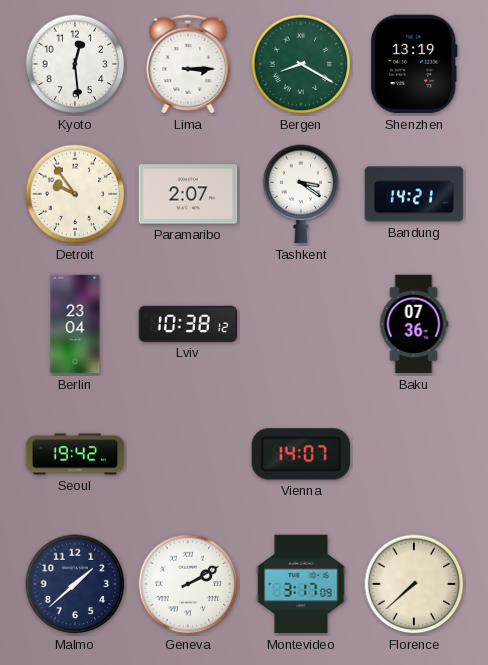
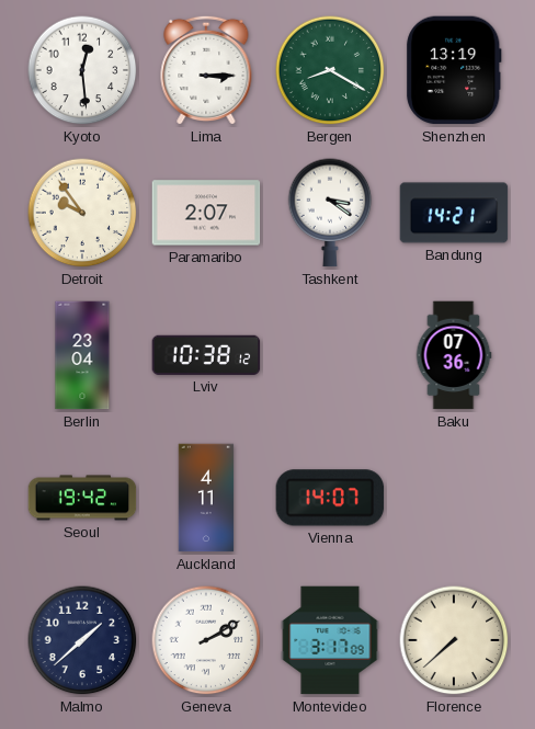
Auckland: none -> 4:11
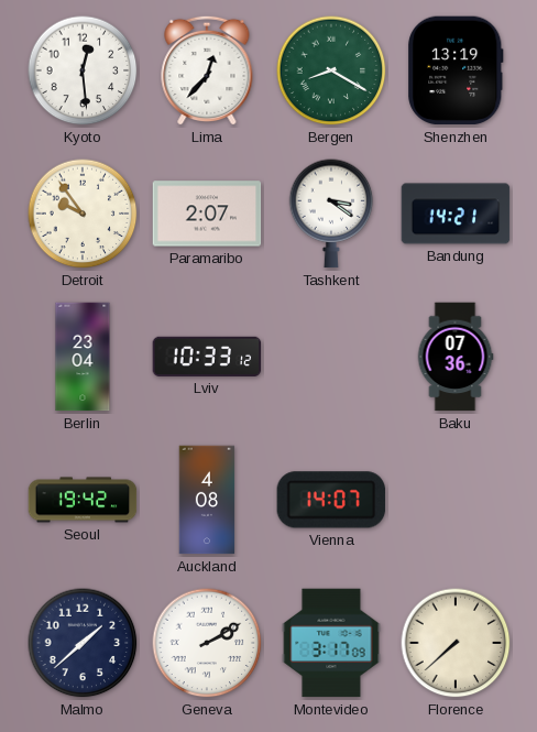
Lima: 3:15 -> 12:37
Lviv: 10:38 -> 10:33
Auckland: 4:11 -> 4:08
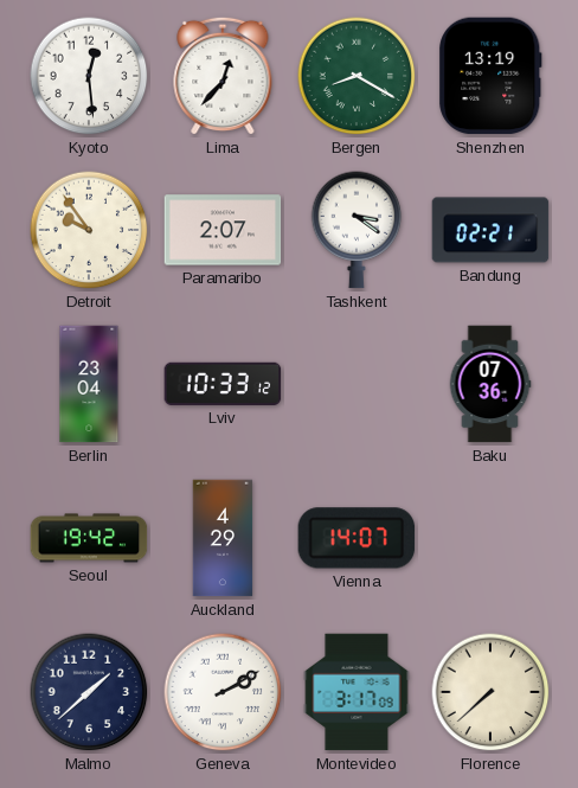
Bandung: 14:21 -> 02:21
Auckland: 4:08 -> 4:29
